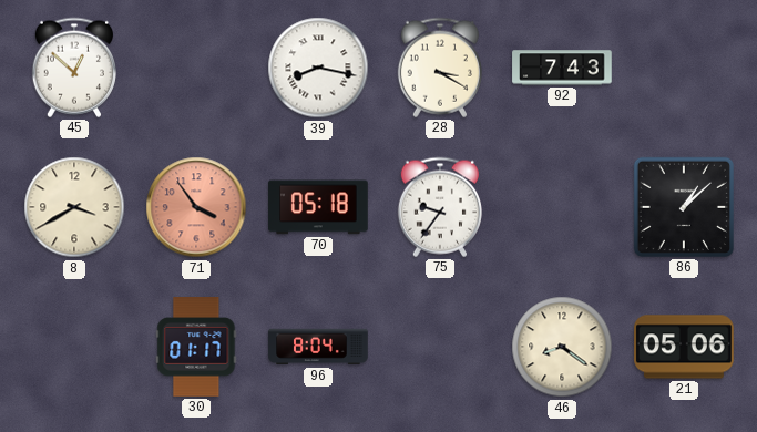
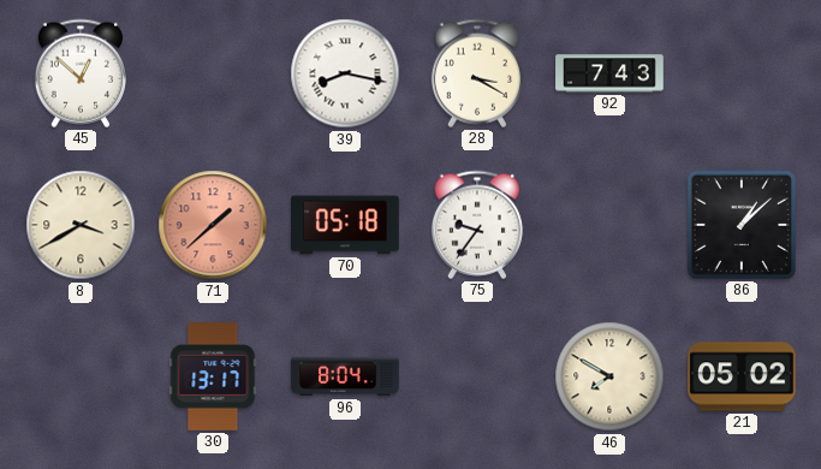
71: 3:54 -> 1:38
30: 01:17 -> 13:17
46: 8:21 -> 7:50
21: 05:06 -> 05:02
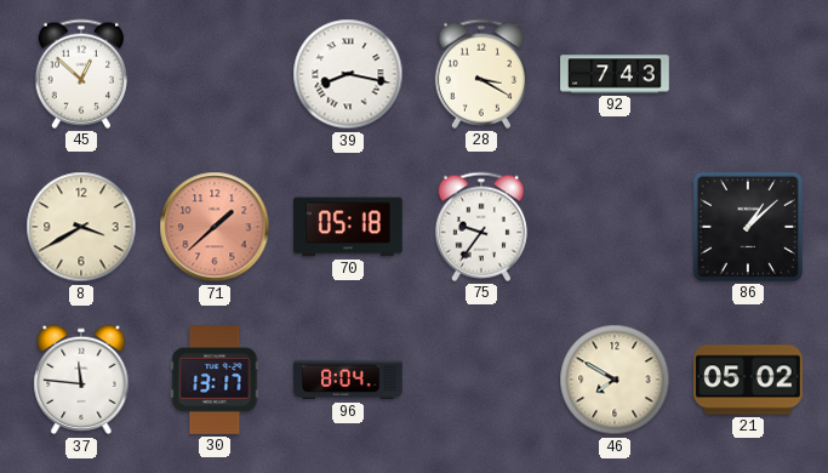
37: none -> 11:46
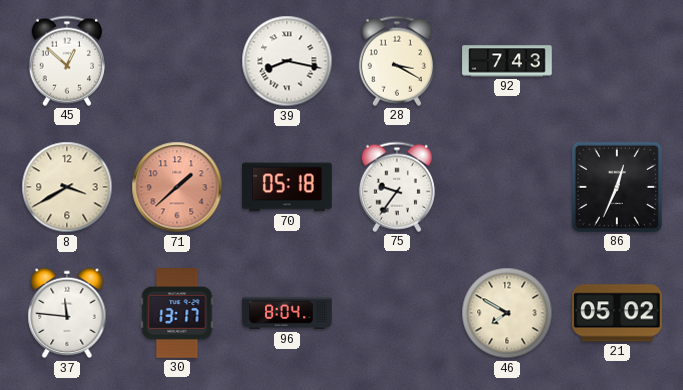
86: 1:08 -> 12:34
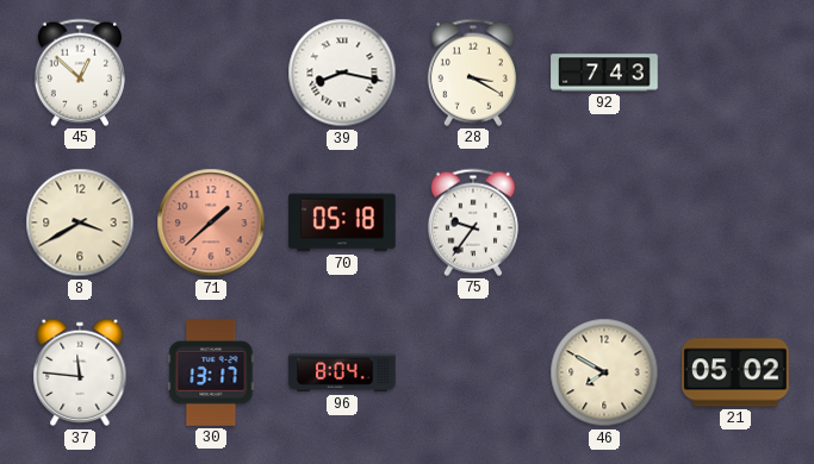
86: 12:34 -> none
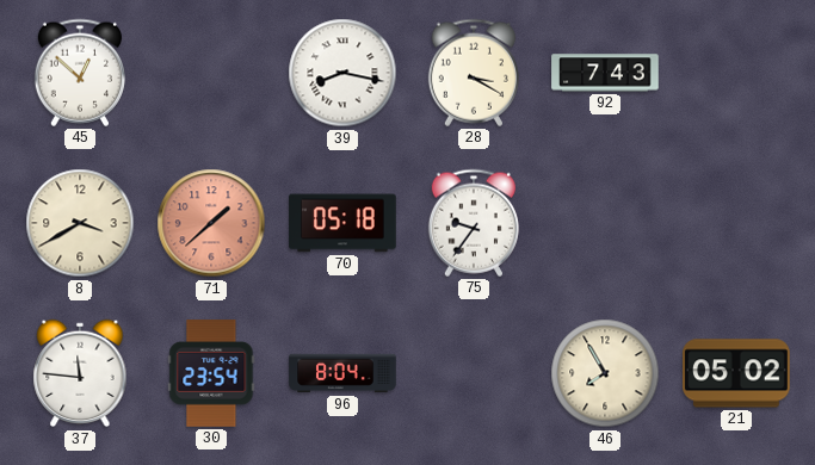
30: 13:17 -> 23:54
46: 7:50 -> 7:55
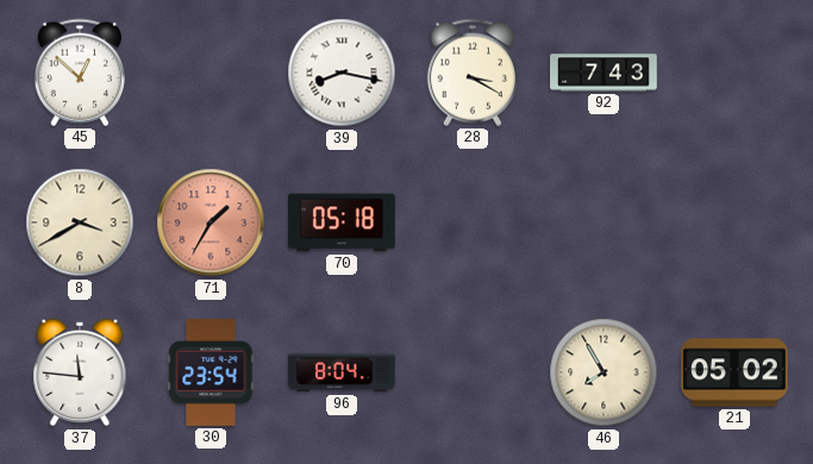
71: 1:38 -> 1:35
75: 9:36 -> none
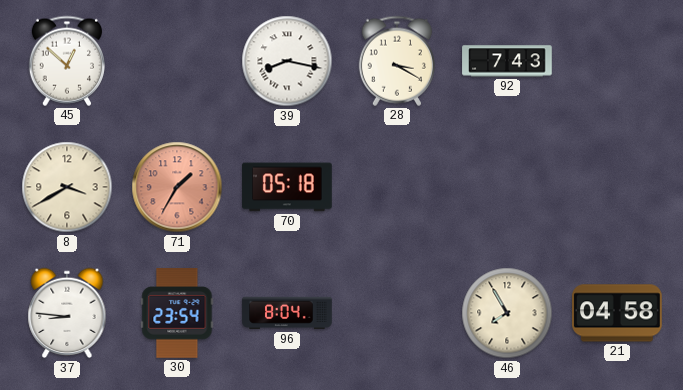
37: 11:46 -> 8:46
21: 05:02 -> 04:58
